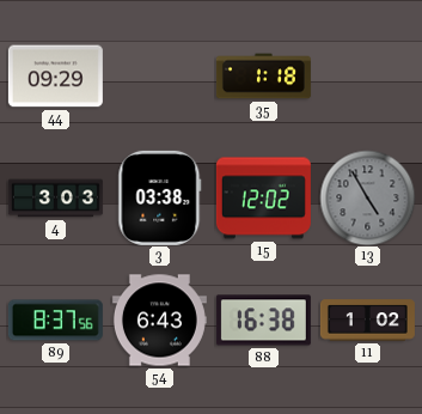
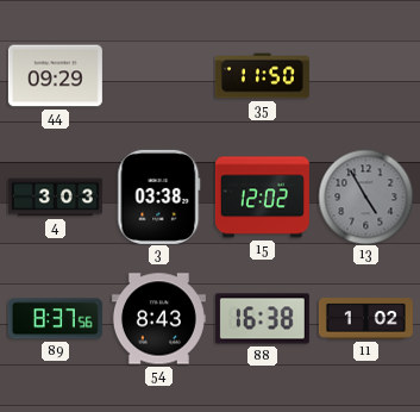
35: 1:18 -> 11:50
54: 6:43 -> 8:43
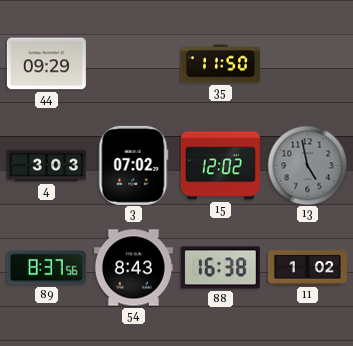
3: 03:38 -> 07:02
13: 4:55 -> 4:58
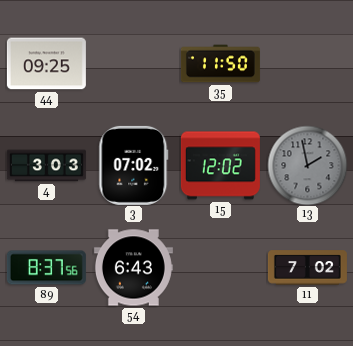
44: 09:29 -> 09:25
13: 4:58 -> 1:58
54: 8:43 -> 6:43
88: 16:38 -> none
11: 1:02 -> 7:02
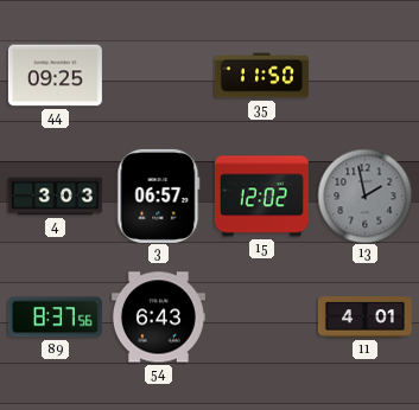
3: 07:02 -> 06:57
11: 7:02 -> 4:01
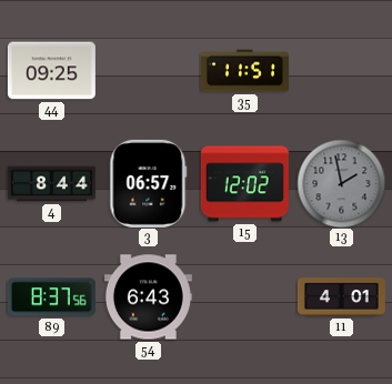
35: 11:50 -> 11:51
4: 3:03 -> 8:44
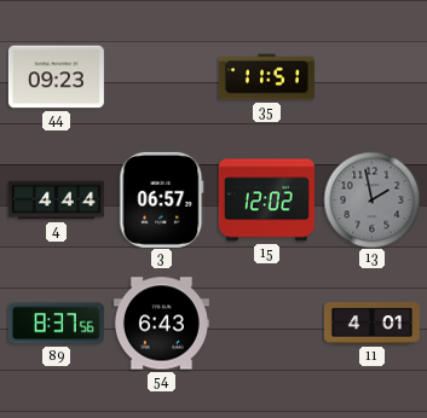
44: 09:25 -> 09:23
4: 8:44 -> 4:44
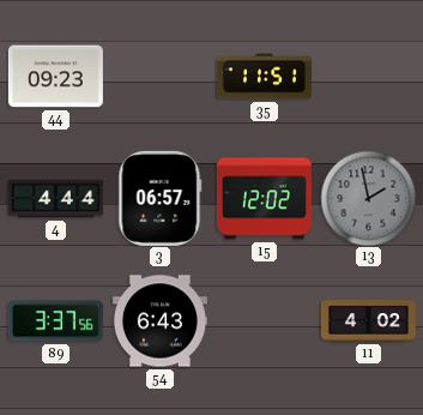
89: 8:37 -> 3:37
11: 4:01 -> 4:02
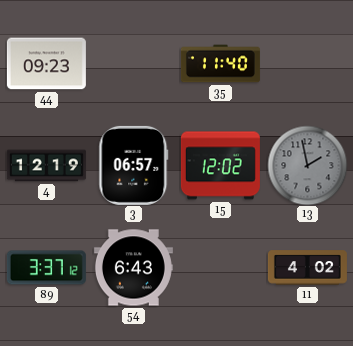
35: 11:51 -> 11:40
4: 4:44 -> 12:19
89: 3:37:56 -> 3:37:12
